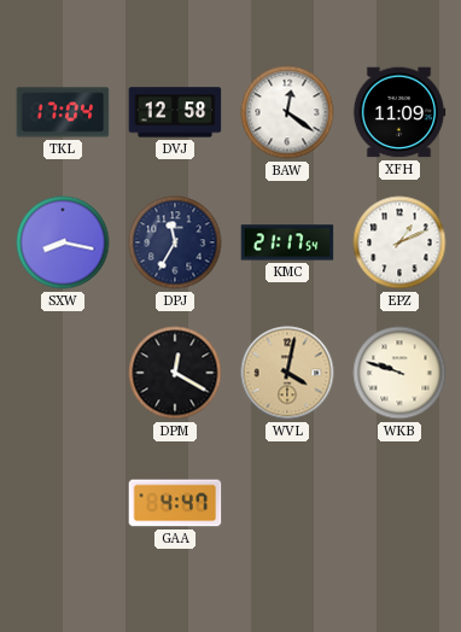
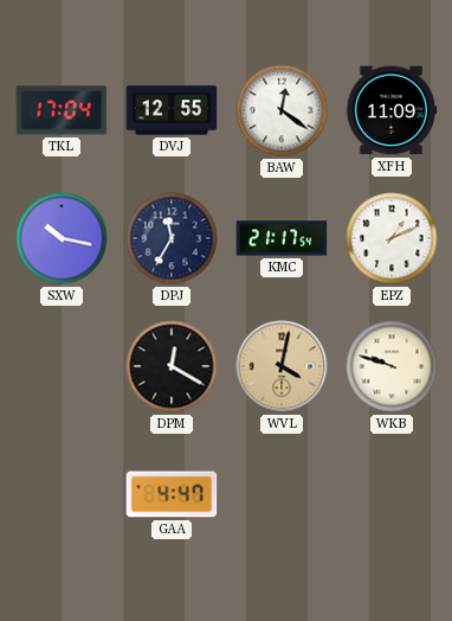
DVJ: 12:58 -> 12:55
SXW: 8:17 -> 10:17
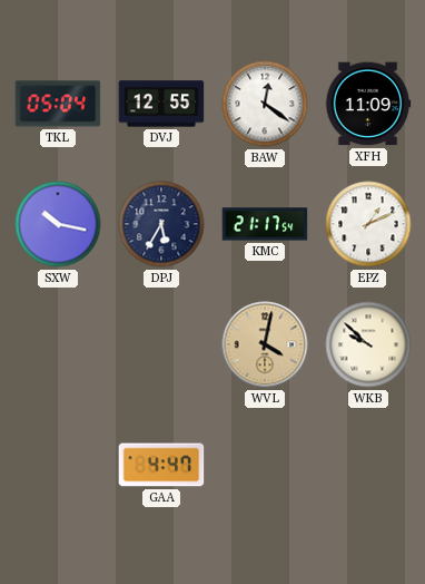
TKL: 17:04 -> 05:04
DPJ: 11:35 -> 5:35
DPM: 12:20 -> none
WKB: 9:48 -> 9:52
